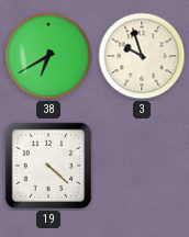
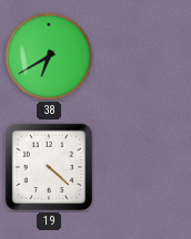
3: 9:57 -> none
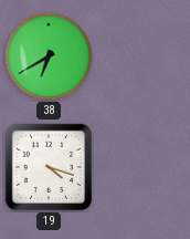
19: 4:22 -> 4:18
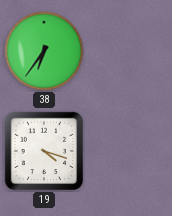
38: 6:40 -> 6:36
